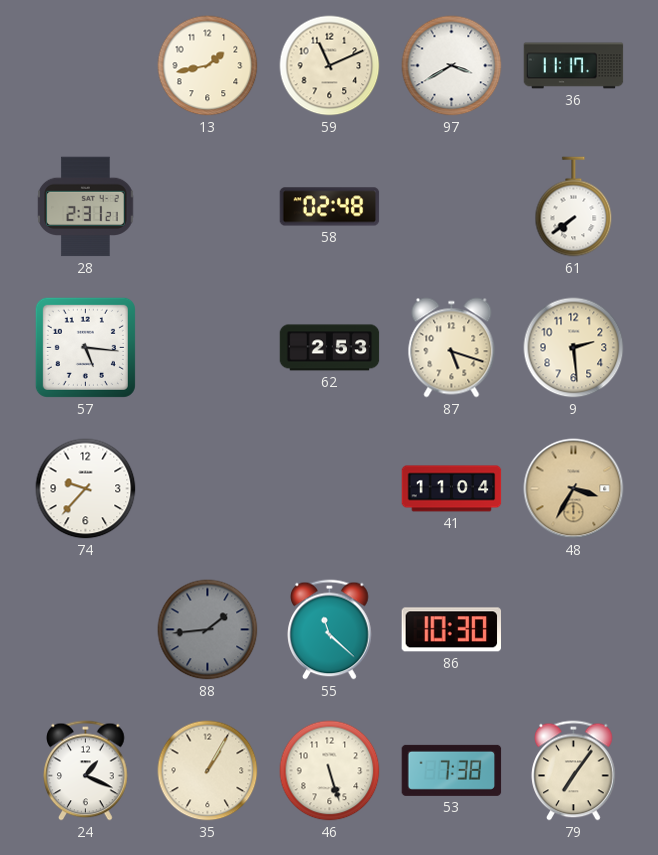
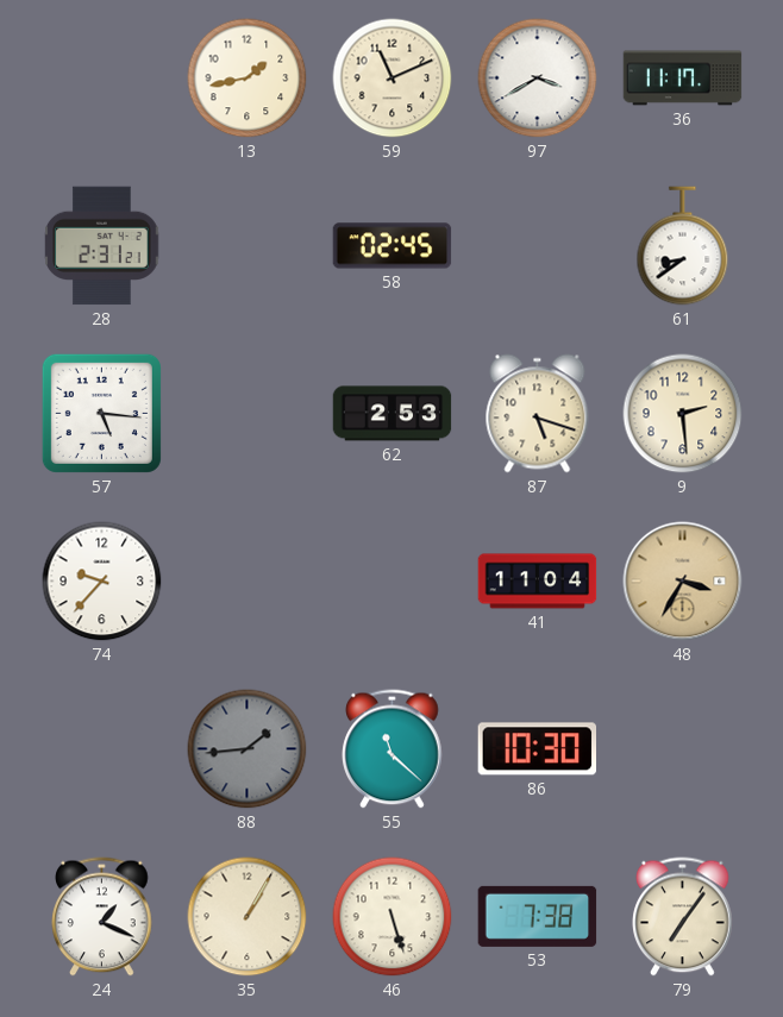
58: 02:48 -> 02:45
61: 7:39 -> 8:39
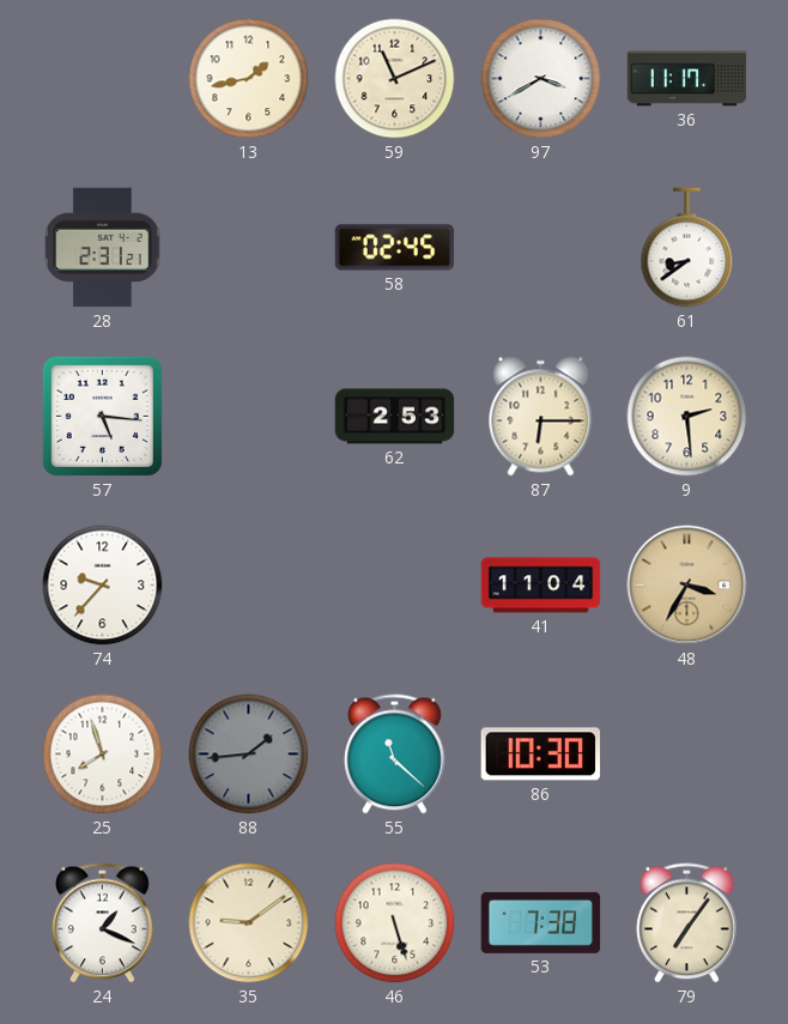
87: 5:18 -> 6:15
25: none -> 7:57
35: 1:05 -> 9:09
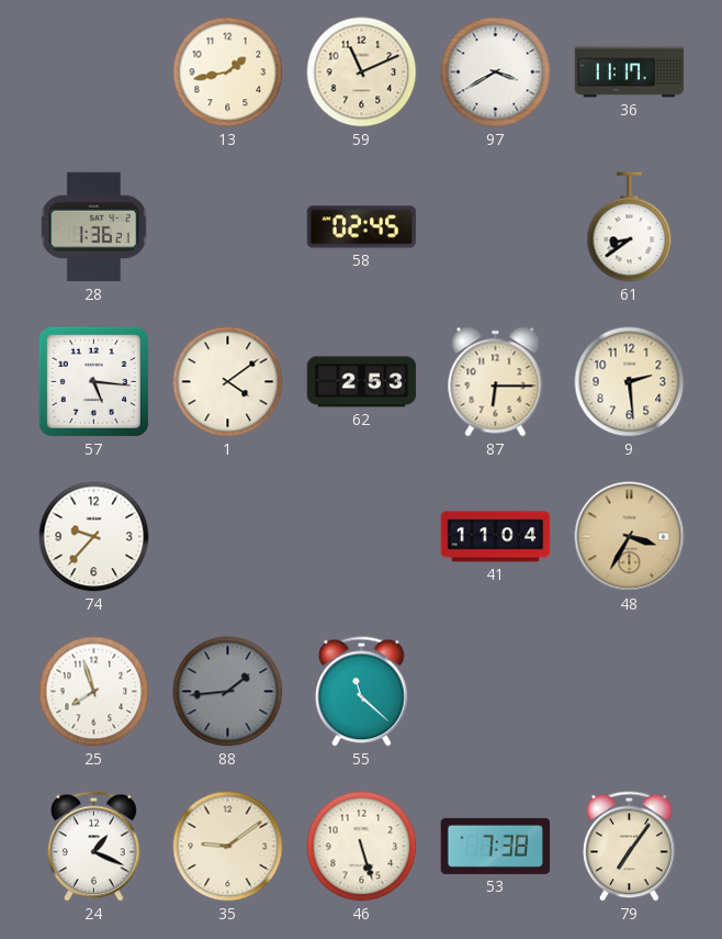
28: 2:31 -> 1:36
1: none -> 4:09
86: 10:30 -> none
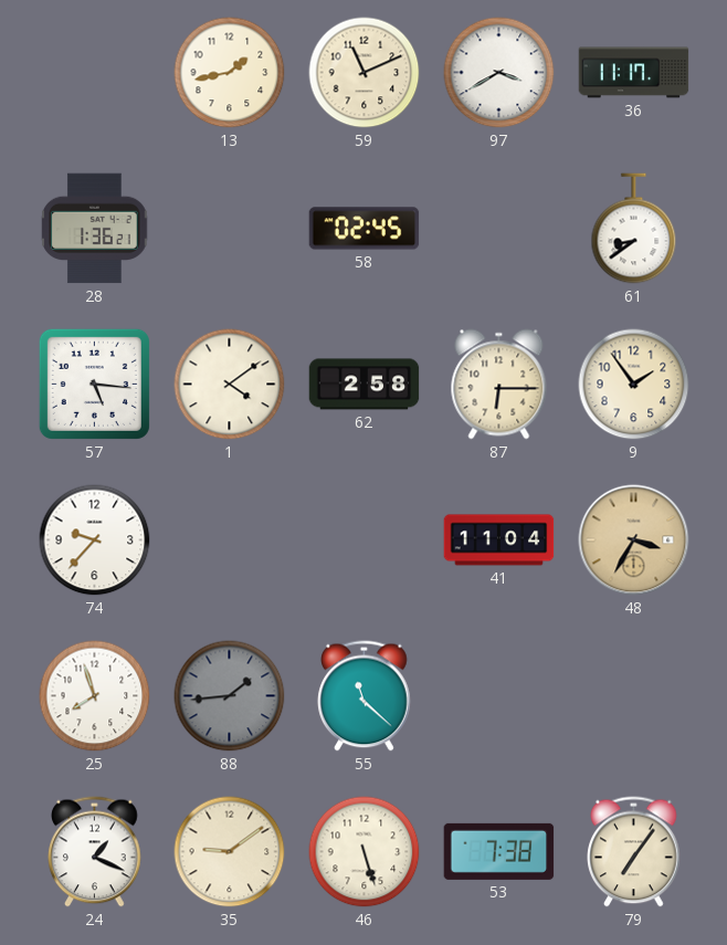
62: 2:53 -> 2:58
9: 2:29 -> 1:54
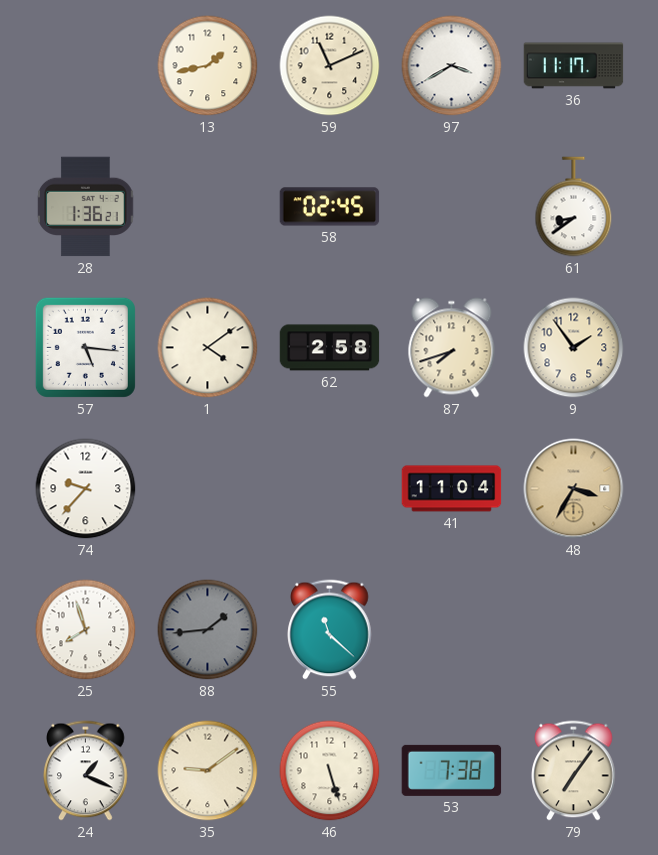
87: 6:15 -> 7:42
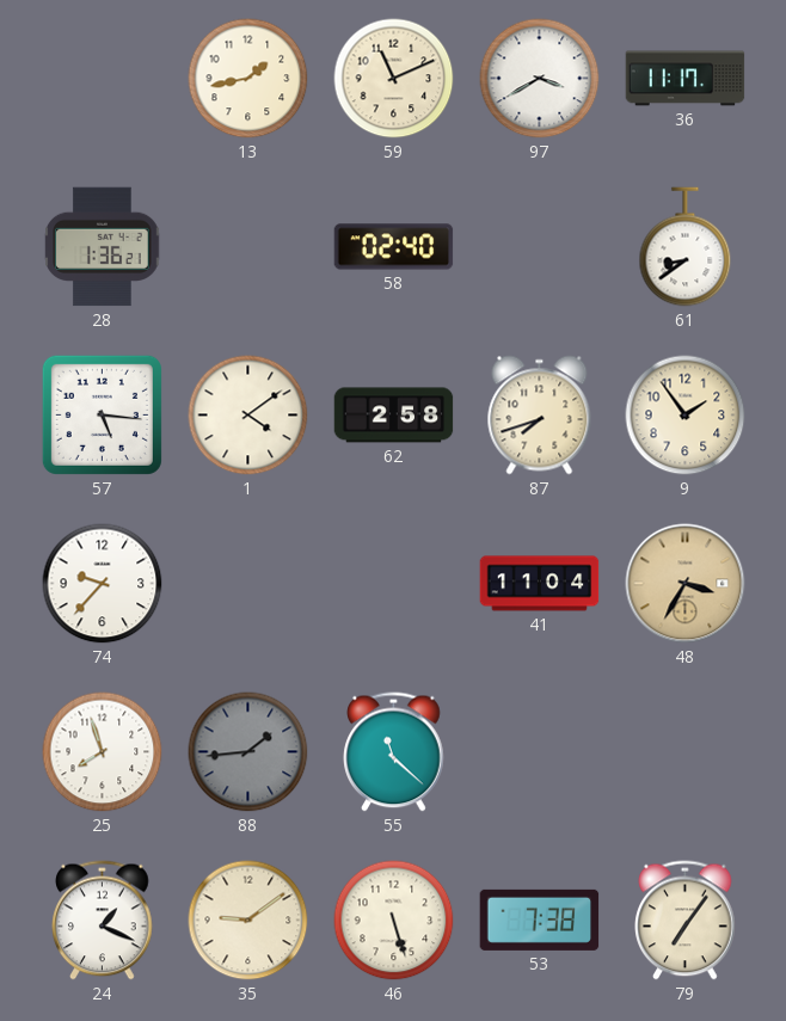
58: 02:45 -> 02:40
